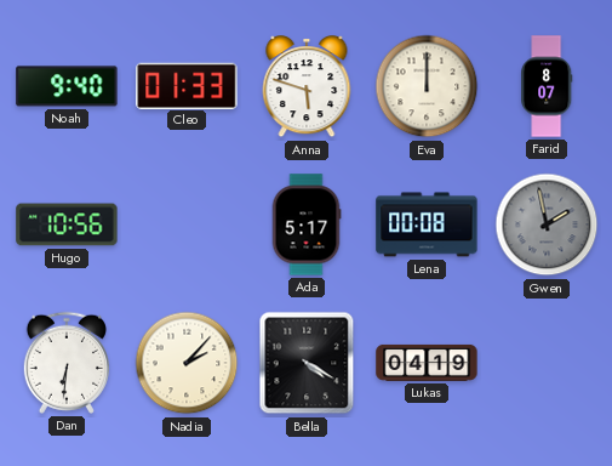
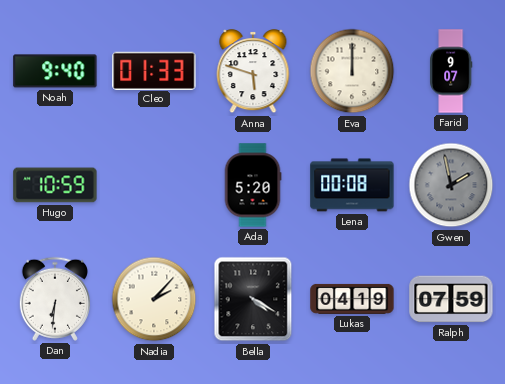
Farid: 8:07 -> 9:07
Hugo: 10:56 -> 10:59
Ada: 5:17 -> 5:20
Ralph: none -> 07:59
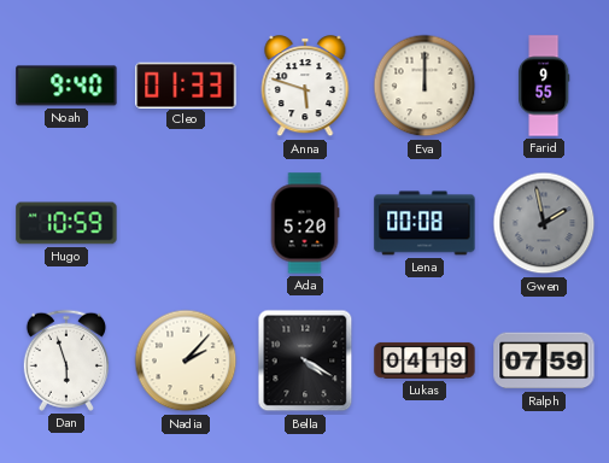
Farid: 9:07 -> 9:55
Dan: 6:31 -> 5:57
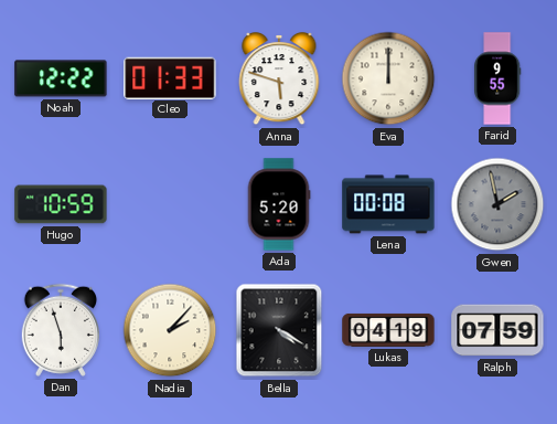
Noah: 9:40 -> 12:22
